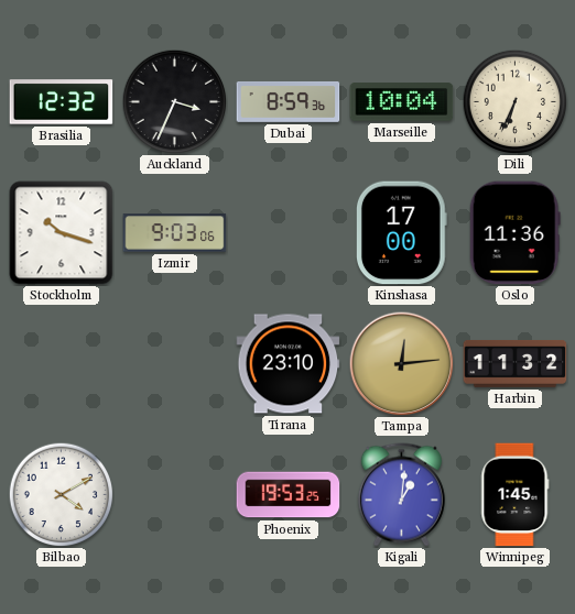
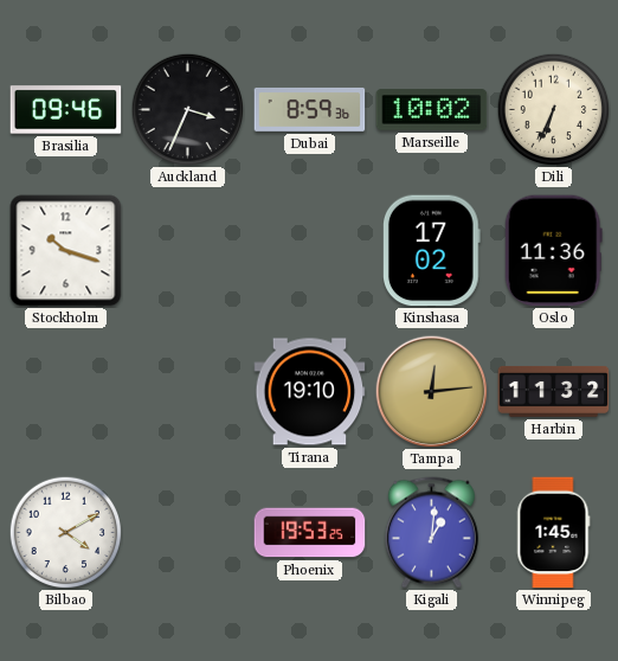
Brasilia: 12:32 -> 09:46
Marseille: 10:04 -> 10:02
Izmir: 9:03 -> none
Kinshasa: 17:00 -> 17:02
Tirana: 23:10 -> 19:10
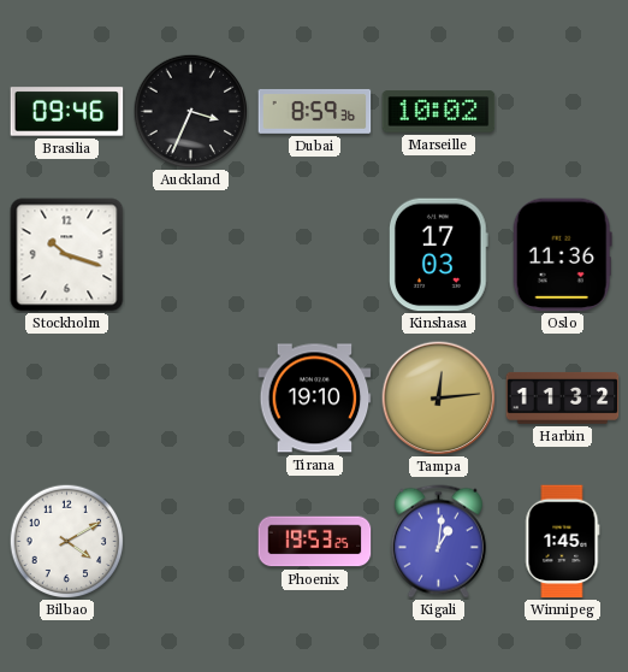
Dili: 6:34 -> none
Kinshasa: 17:02 -> 17:03
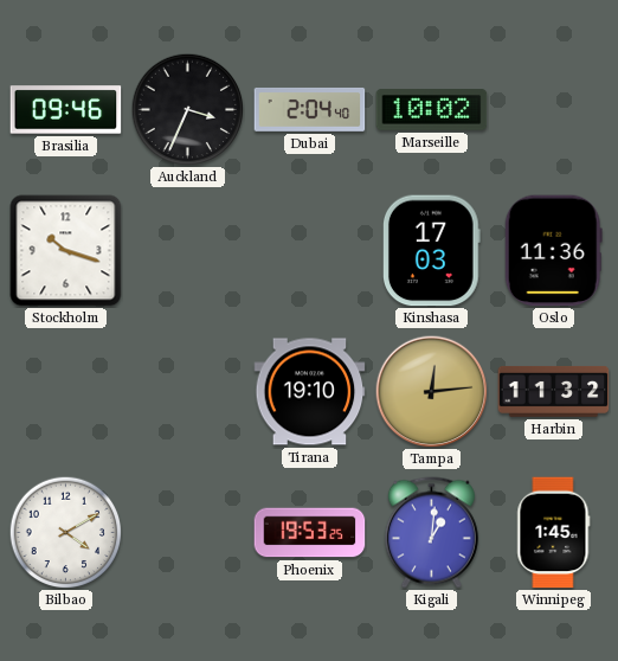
Dubai: 8:59 -> 2:04
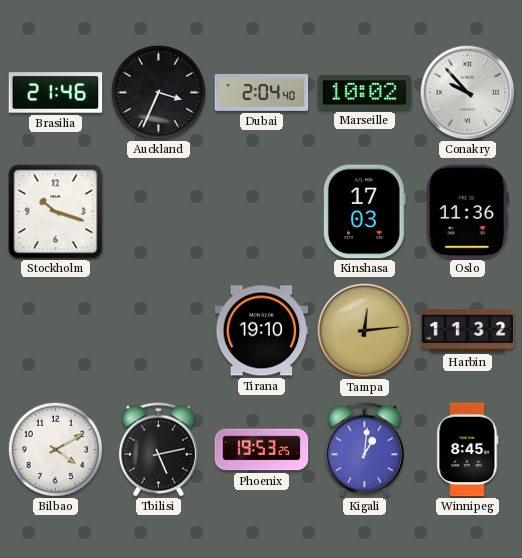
Brasilia: 09:46 -> 21:46
Conakry: none -> 9:53
Tbilisi: none -> 5:13
Winnipeg: 1:45 -> 8:45
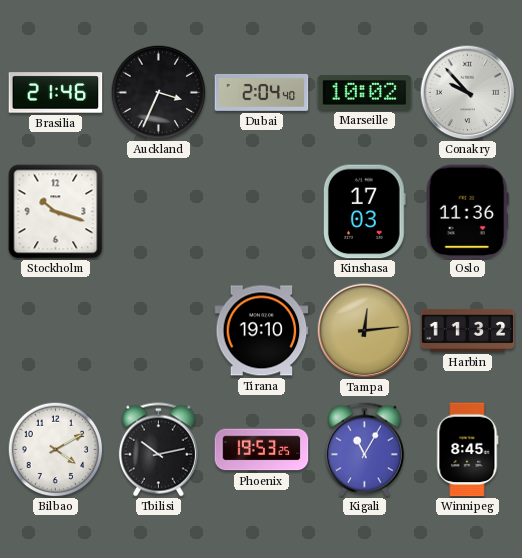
Tbilisi: 5:13 -> 10:13
Kigali: 1:01 -> 11:05
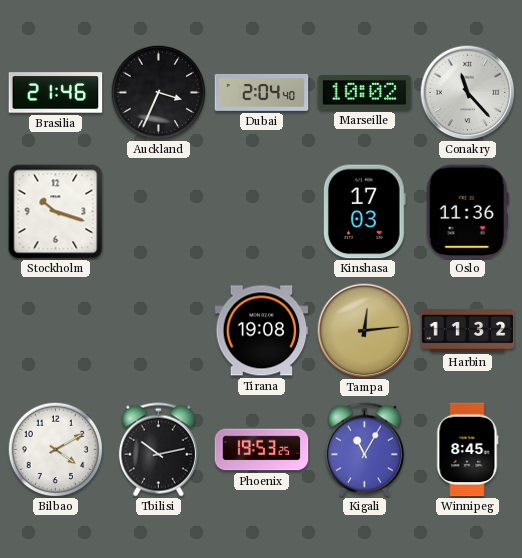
Conakry: 9:53 -> 11:23
Tirana: 19:10 -> 19:08
